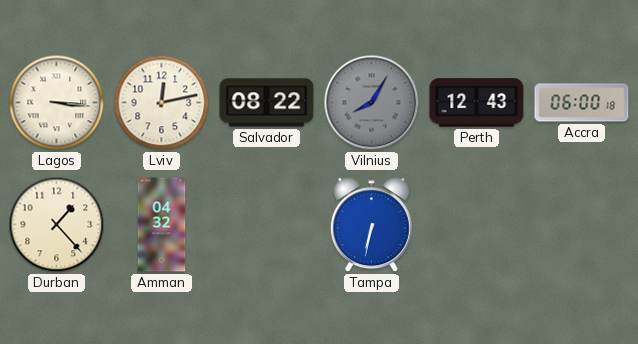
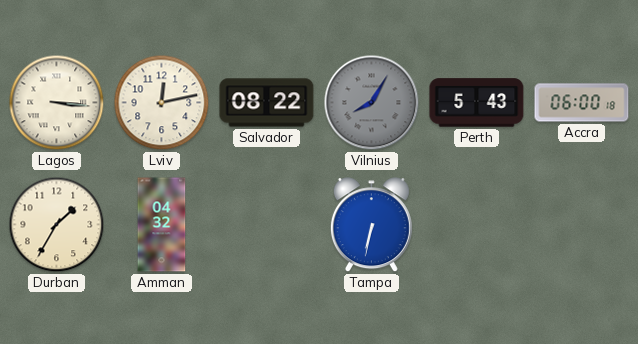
Perth: 12:43 -> 5:43
Durban: 1:23 -> 1:35
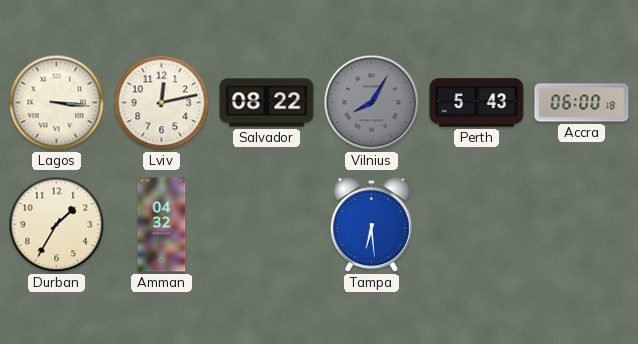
Tampa: 6:32 -> 6:29
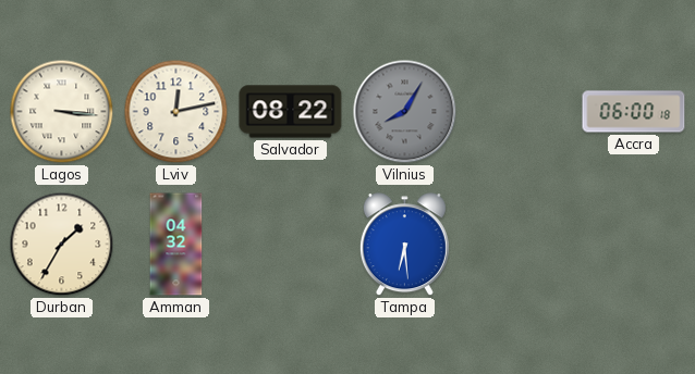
Perth: 5:43 -> none
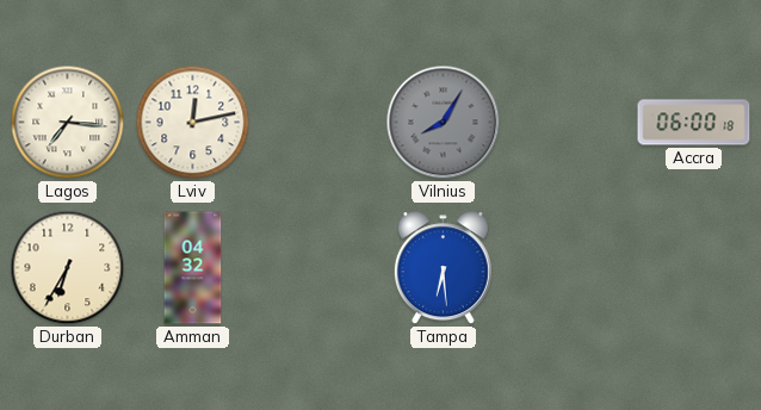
Lagos: 3:16 -> 7:16
Salvador: 08:22 -> none
Durban: 1:35 -> 6:35
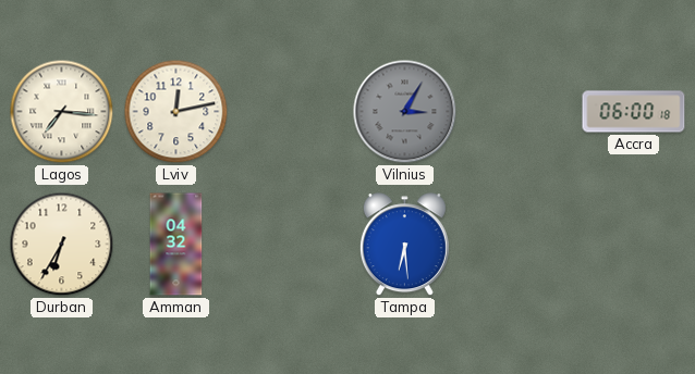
Vilnius: 8:05 -> 3:05
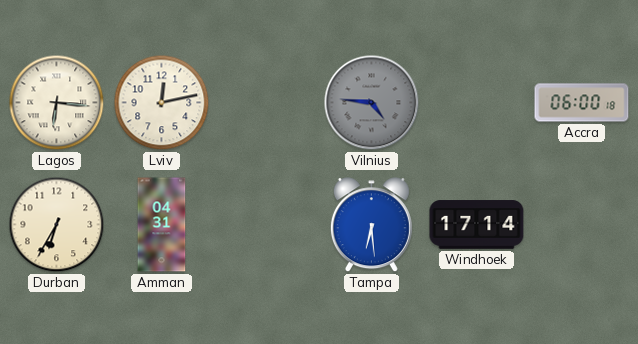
Lagos: 7:16 -> 6:16
Vilnius: 3:05 -> 4:46
Amman: 04:32 -> 04:31
Windhoek: none -> 17:14
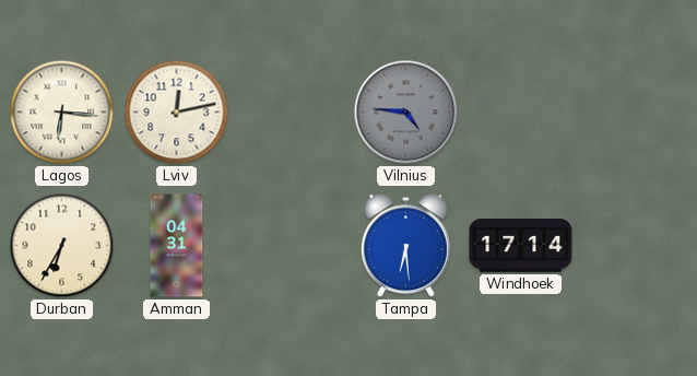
Accra: 06:00 -> none
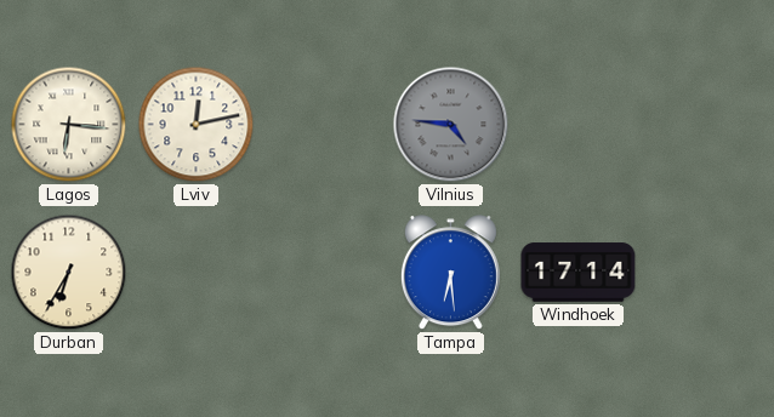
Amman: 04:31 -> none
